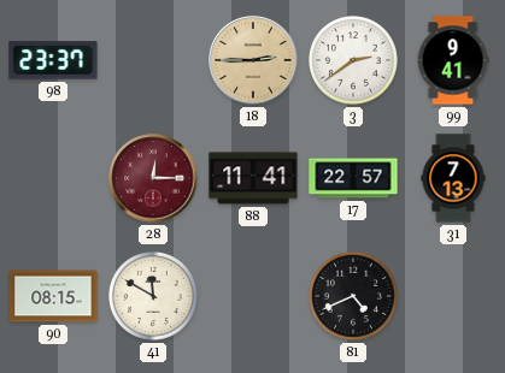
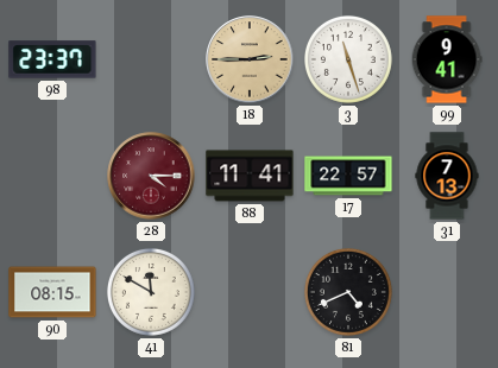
3: 2:39 -> 11:27
28: 12:15 -> 4:15
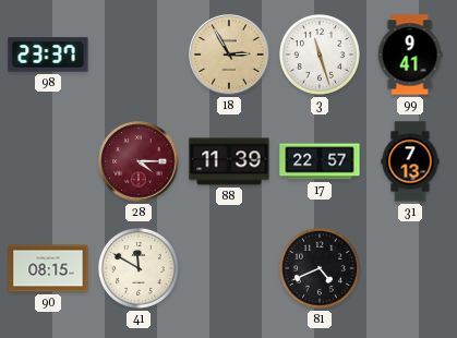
18: 2:45 -> 2:55
88: 11:41 -> 11:39
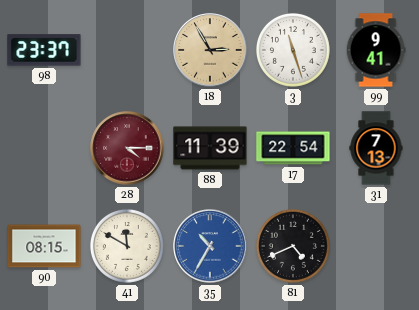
17: 22:57 -> 22:54
35: none -> 10:35
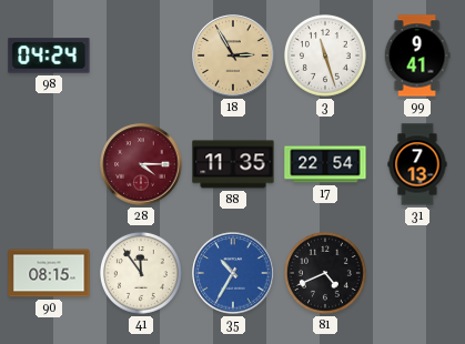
98: 23:37 -> 04:24
88: 11:39 -> 11:35
41: 11:50 -> 11:54
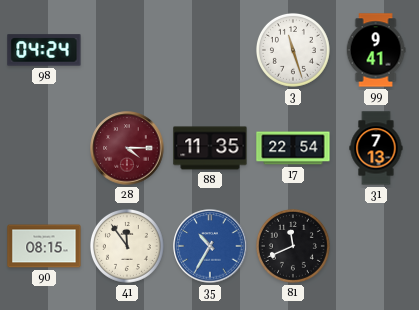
18: 2:55 -> none
81: 4:41 -> 11:41
